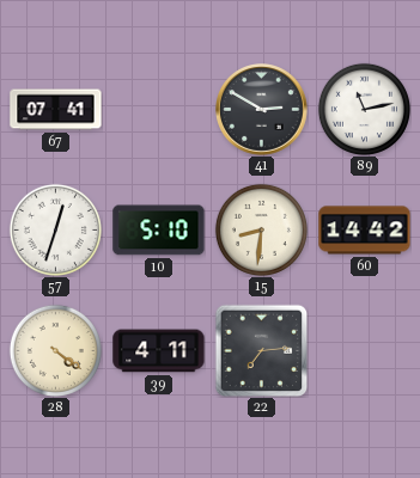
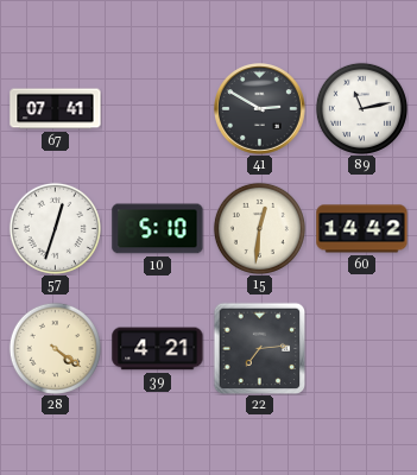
15: 8:31 -> 12:31
39: 4:11 -> 4:21
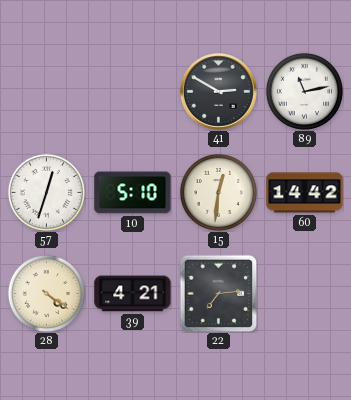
67: 07:41 -> none
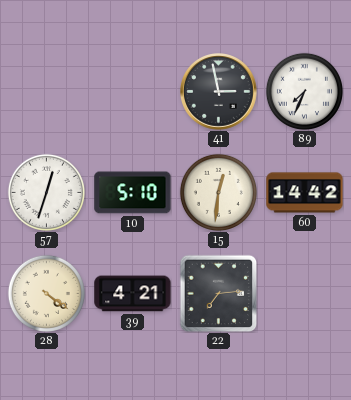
41: 2:50 -> 2:58
89: 11:13 -> 7:34
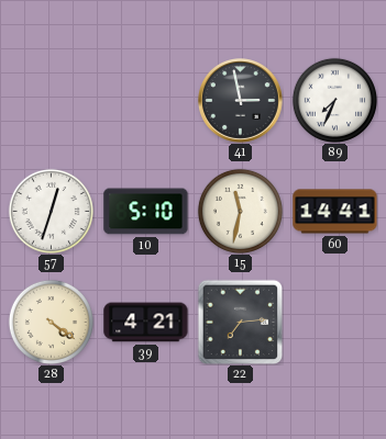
15: 12:31 -> 11:32
60: 14:42 -> 14:41
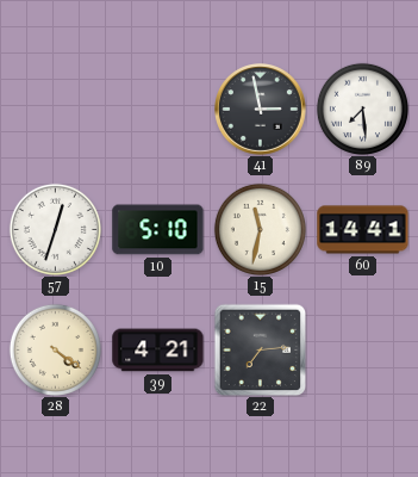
89: 7:34 -> 7:29
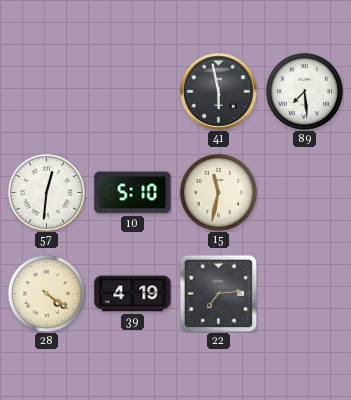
41: 2:58 -> 5:58
57: 12:33 -> 12:31
60: 14:41 -> none
39: 4:21 -> 4:19
